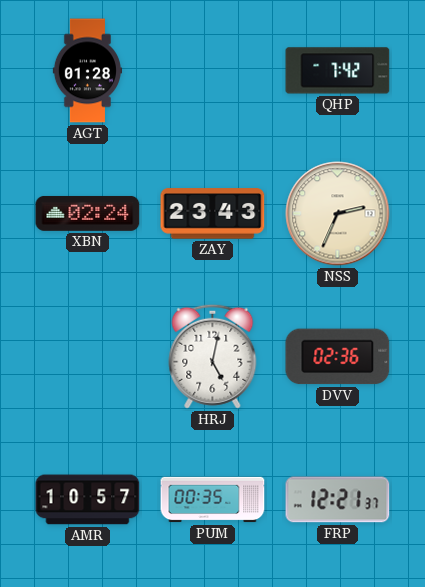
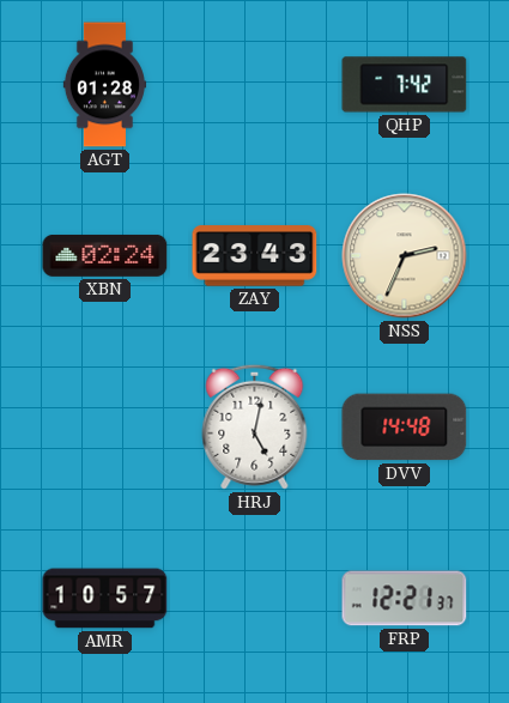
DVV: 02:36 -> 14:48
PUM: 00:35 -> none
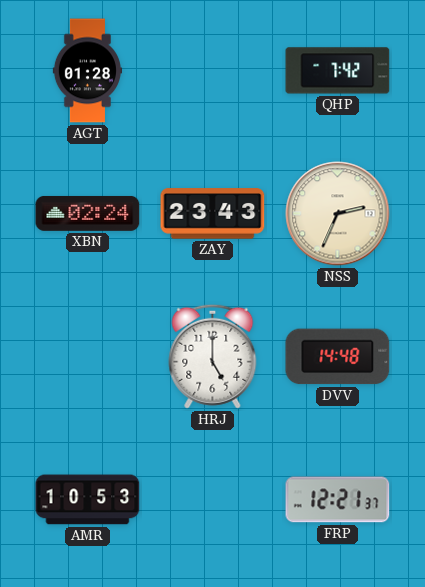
HRJ: 5:02 -> 5:00
AMR: 10:57 -> 10:53
